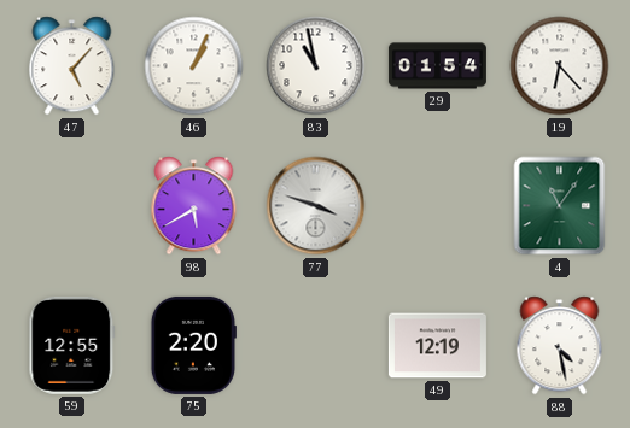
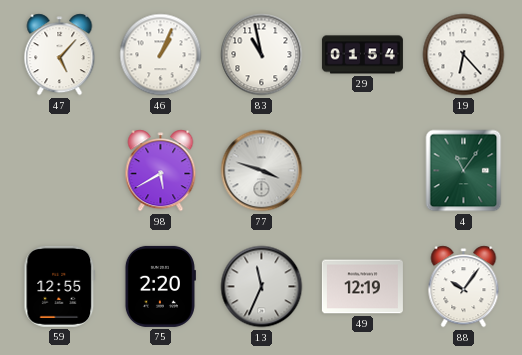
13: none -> 11:34
88: 4:28 -> 10:06
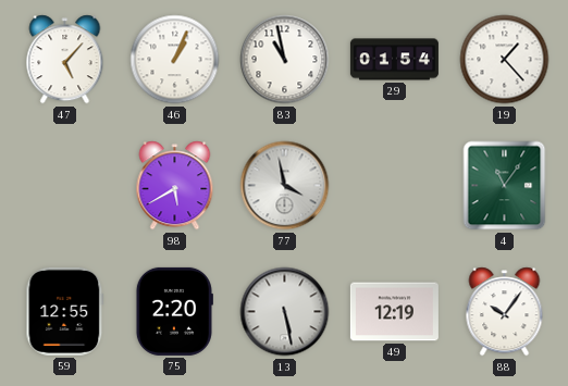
19: 6:23 -> 1:23
77: 3:48 -> 3:58
13: 11:34 -> 5:28
